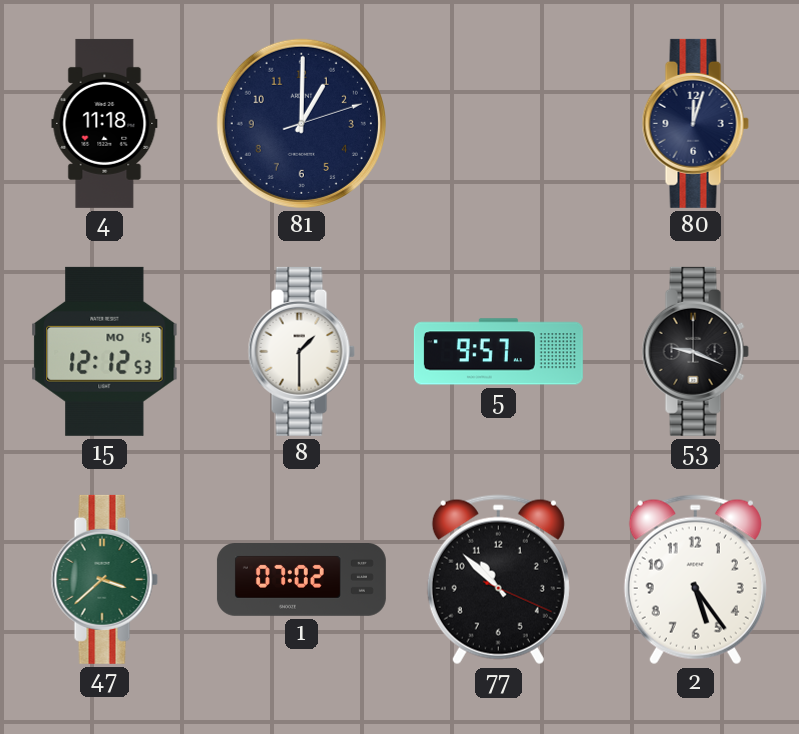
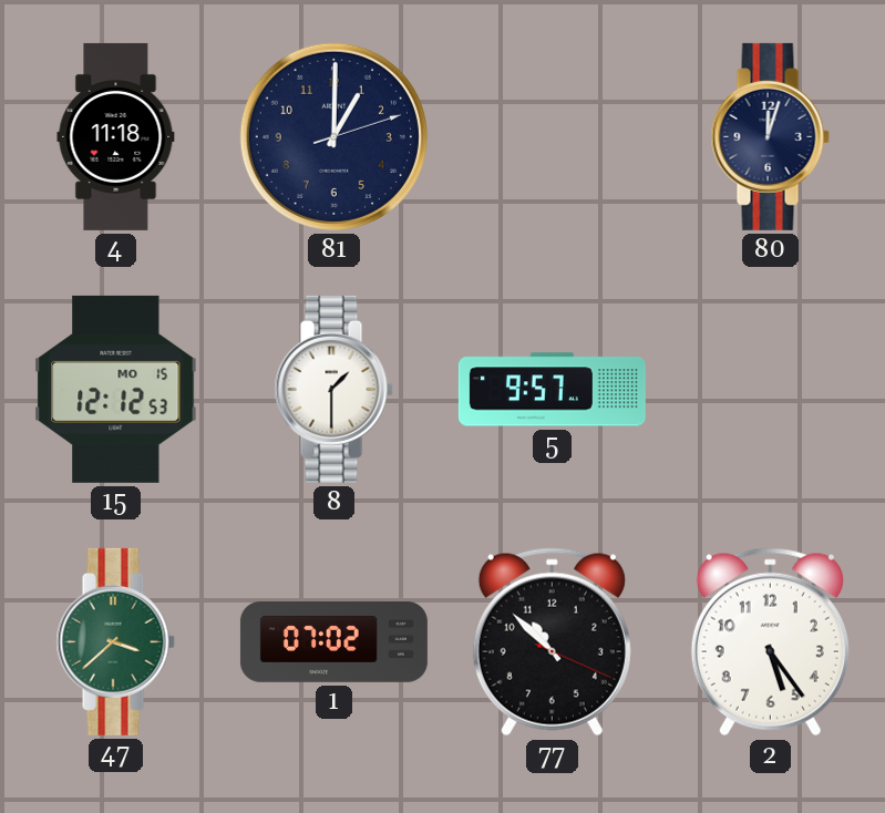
53: 9:19 -> none
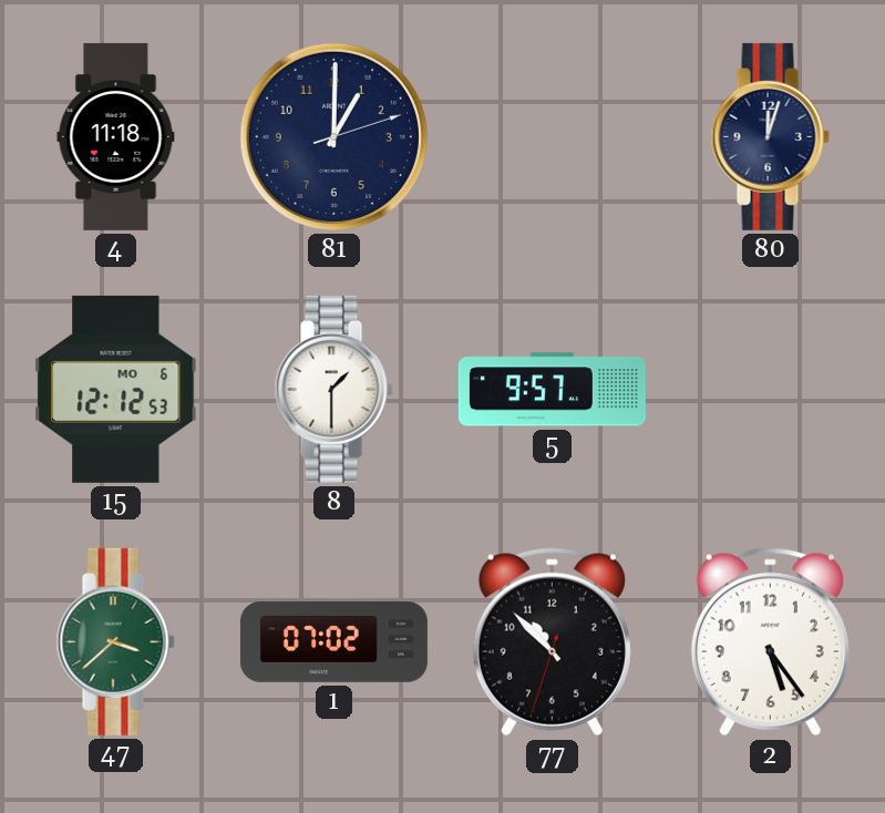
15 date: MO 15 -> MO 6
77: 10:52:19 -> 10:52:33
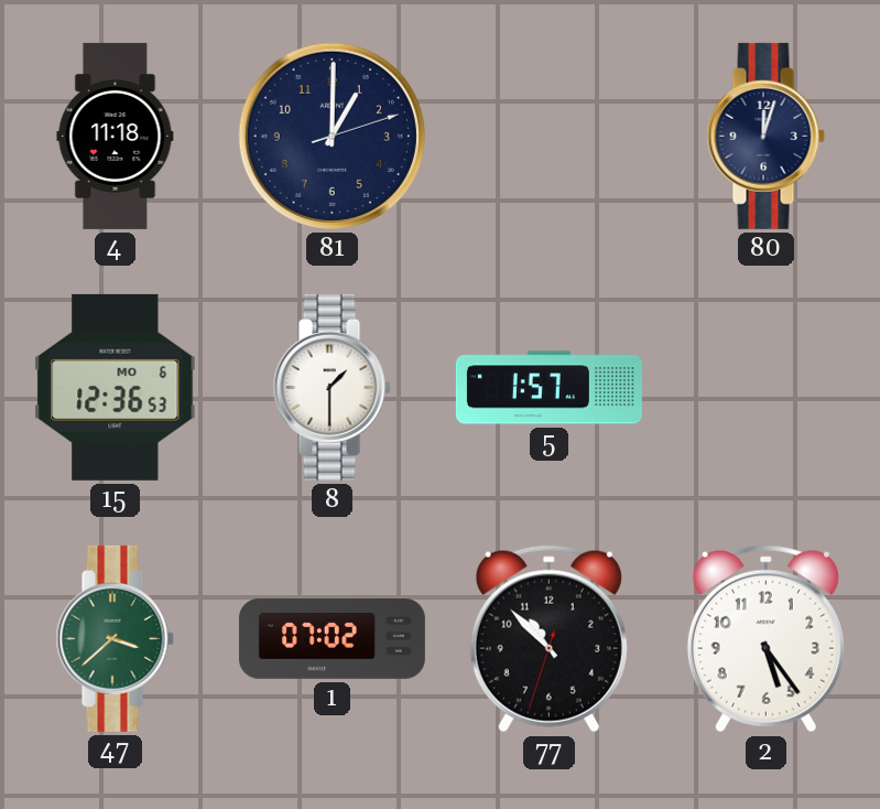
15: 12:12 -> 12:36
5: 9:57 -> 1:57
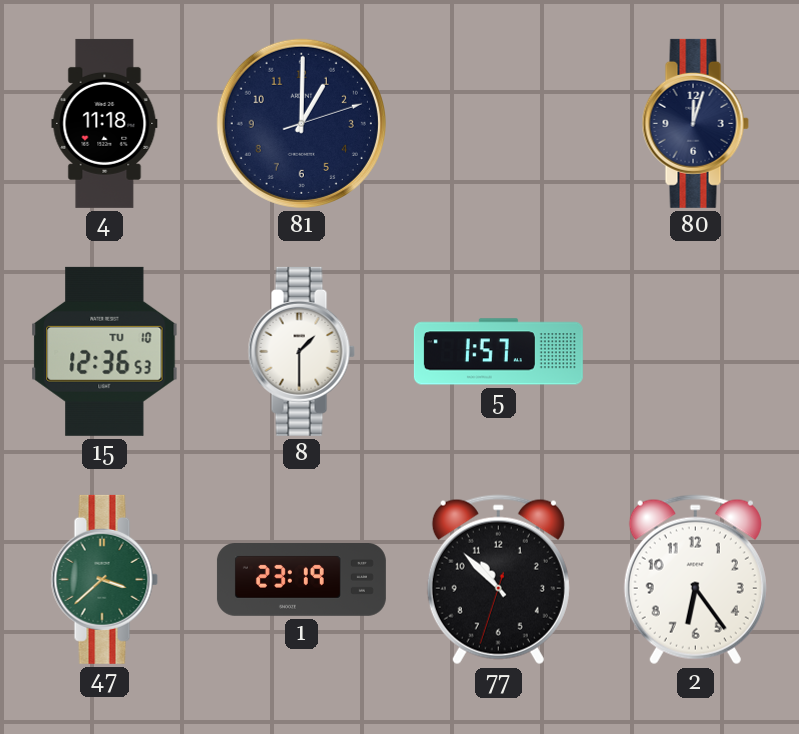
15 date: MO 6 -> TU 10
1: 07:02 -> 23:19
2: 5:24 -> 6:24
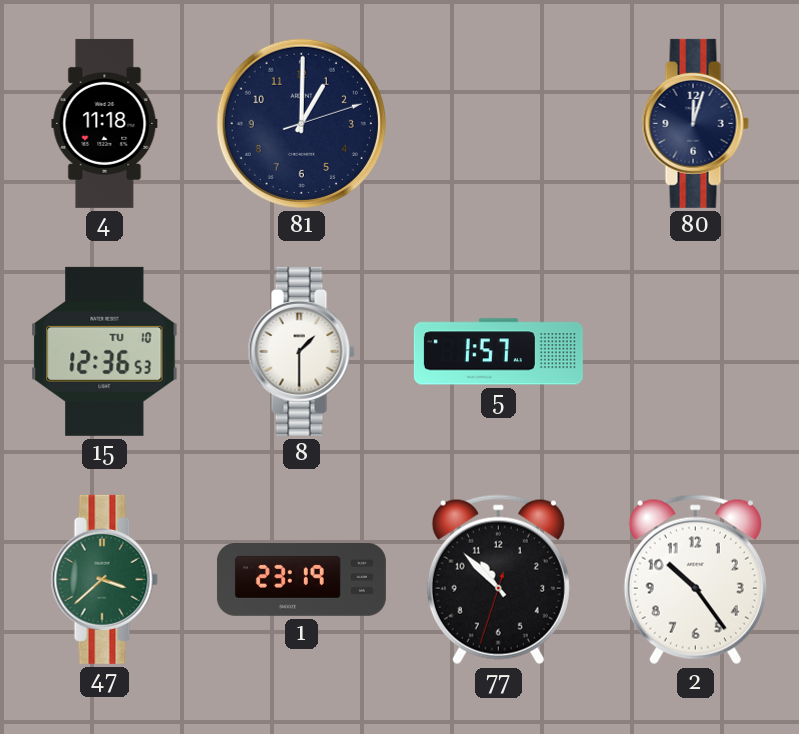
2: 6:24 -> 10:24
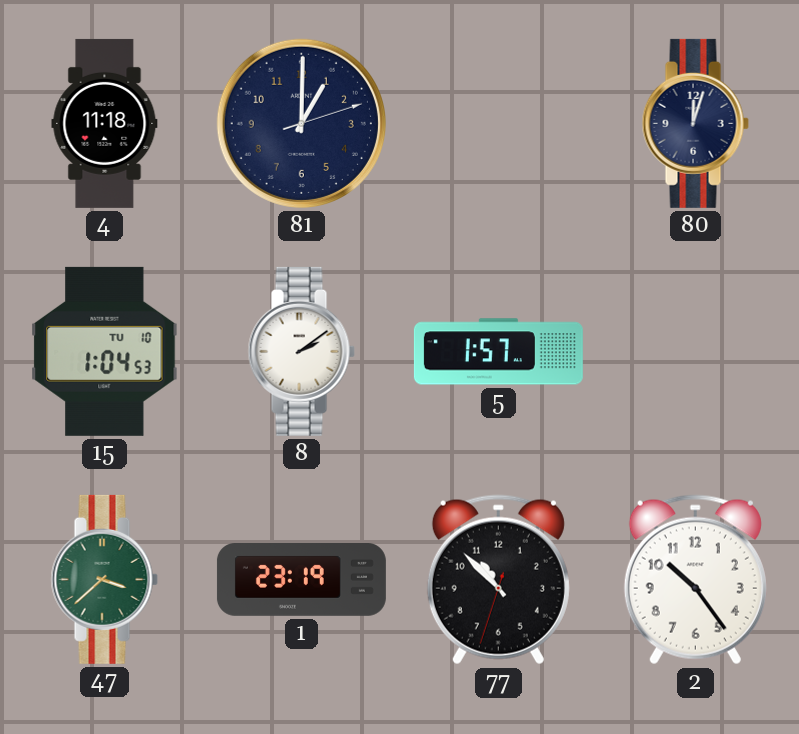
15: 12:36 -> 1:04
8: 1:30 -> 2:09
